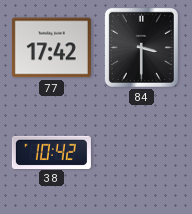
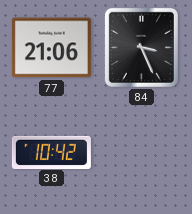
77: 17:42 -> 21:06
84: 3:30 -> 3:26
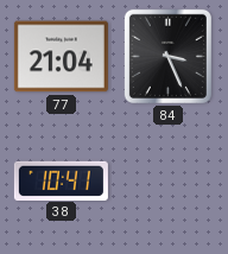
77: 21:06 -> 21:04
38: 10:42 -> 10:41
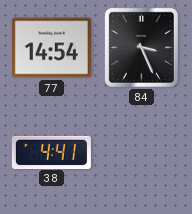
77: 21:04 -> 14:54
38: 10:41 -> 4:41
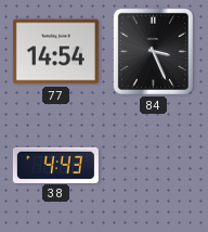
38: 4:41 -> 4:43
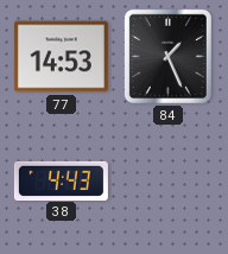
77: 14:54 -> 14:53
84: 3:26 -> 1:26
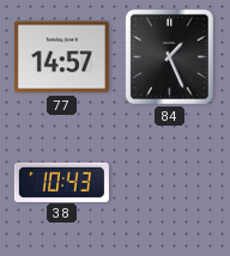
77: 14:53 -> 14:57
38: 4:43 -> 10:43
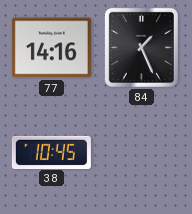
77: 14:57 -> 14:16
38: 10:43 -> 10:45
